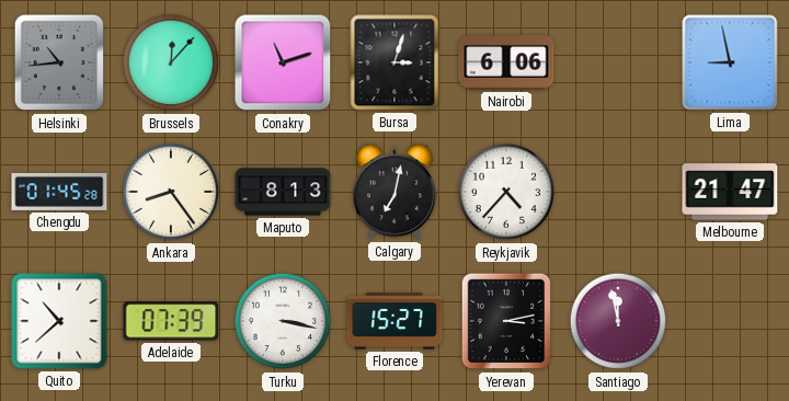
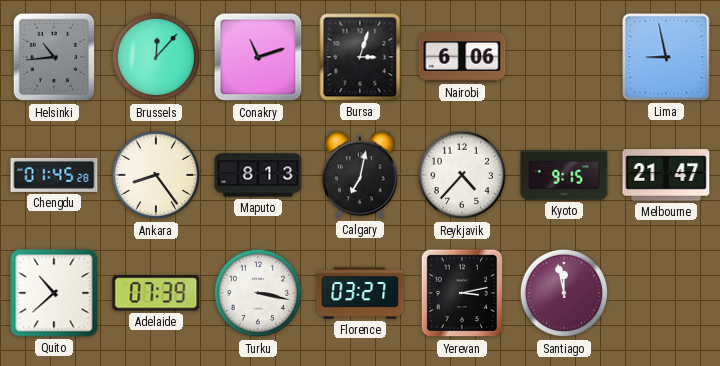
Kyoto: none -> 9:15
Florence: 15:27 -> 03:27
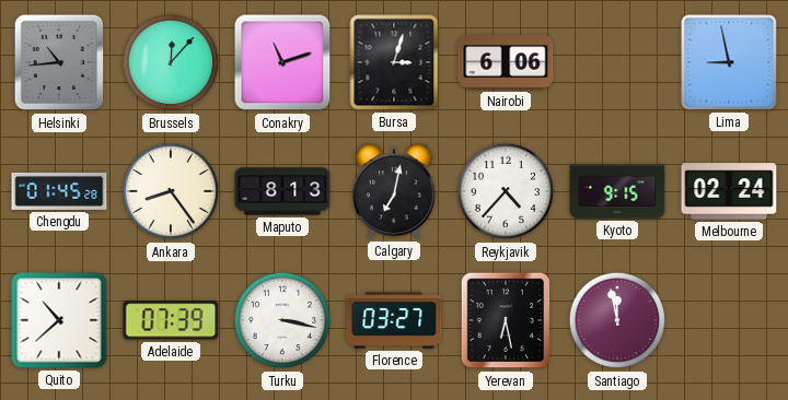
Melbourne: 21:47 -> 02:24
Yerevan: 3:13 -> 6:28
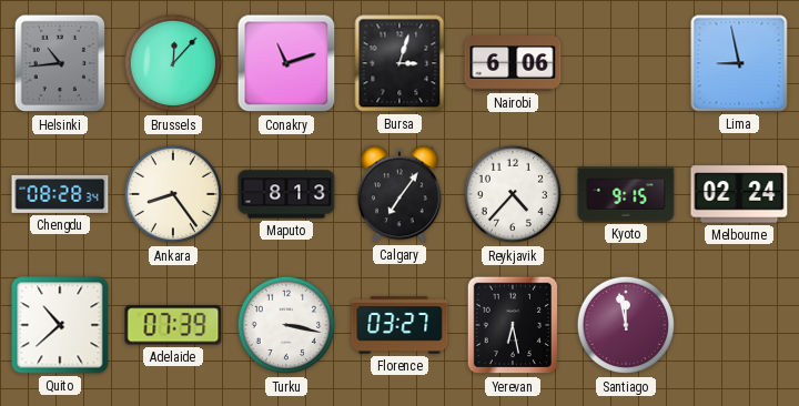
Chengdu: 01:45 -> 08:28
Calgary: 7:02 -> 7:06
